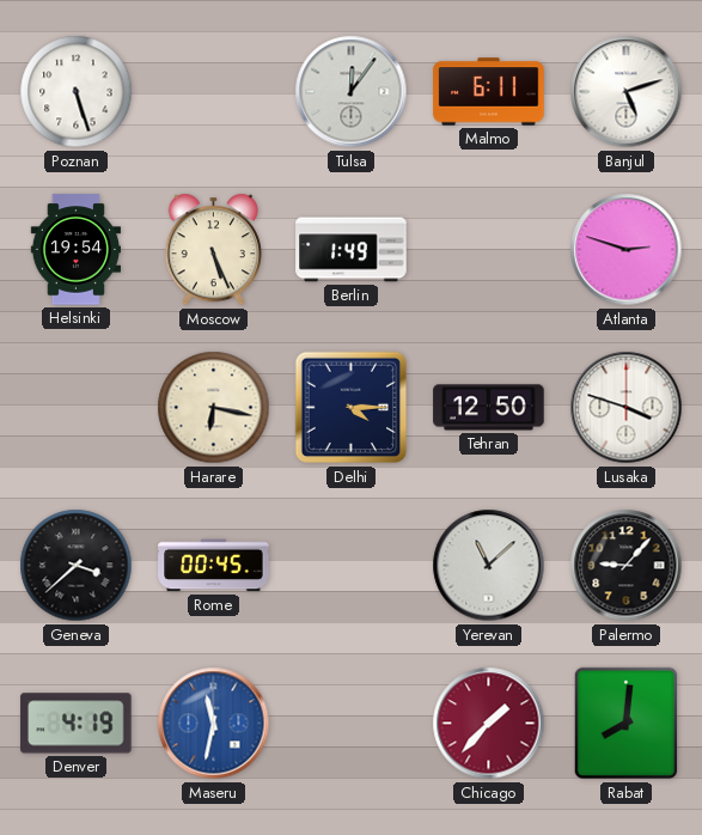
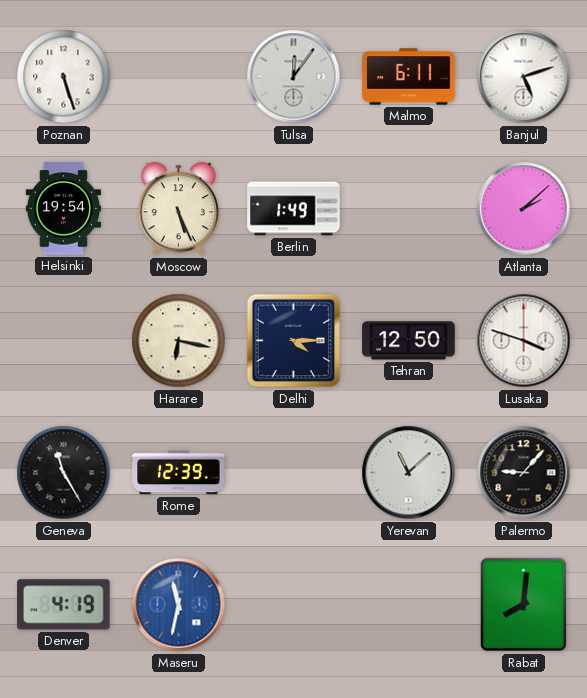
Atlanta: 2:48 -> 2:08
Geneva: 3:38 -> 11:25
Rome: 00:45 -> 12:39
Chicago: 1:37 -> none
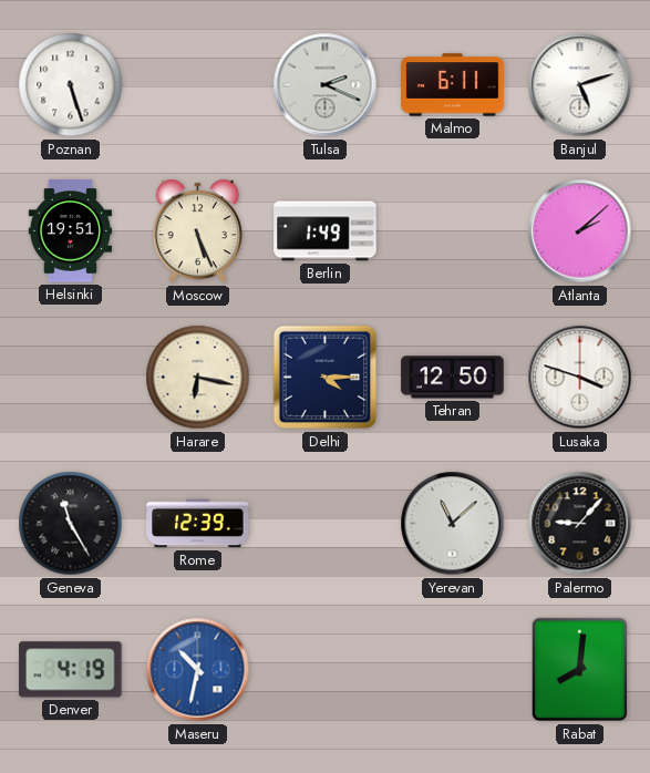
Tulsa: 12:06 -> 2:19
Helsinki: 19:54 -> 19:51
Maseru: 11:32 -> 10:32
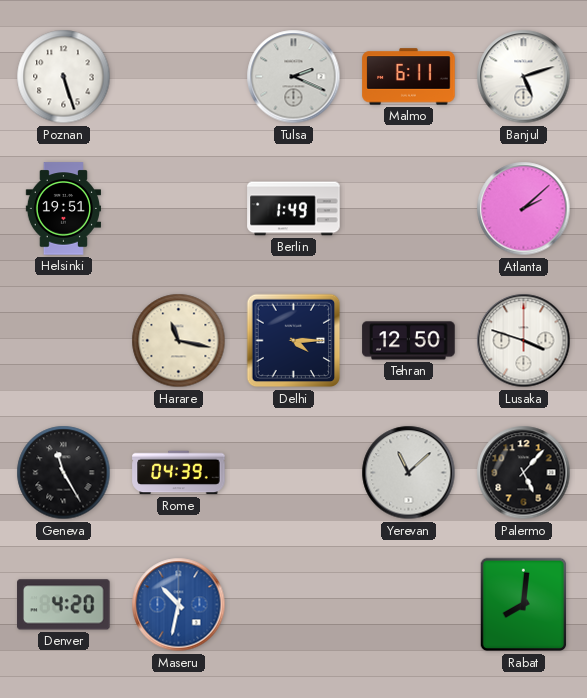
Moscow: 5:26 -> none
Harare: 6:17 -> 11:17
Rome: 12:39 -> 04:39
Palermo: 9:07 -> 5:07
Denver: 4:19 -> 4:20
